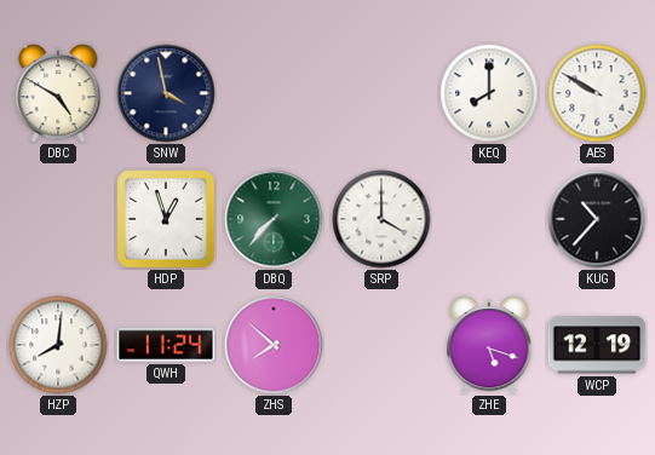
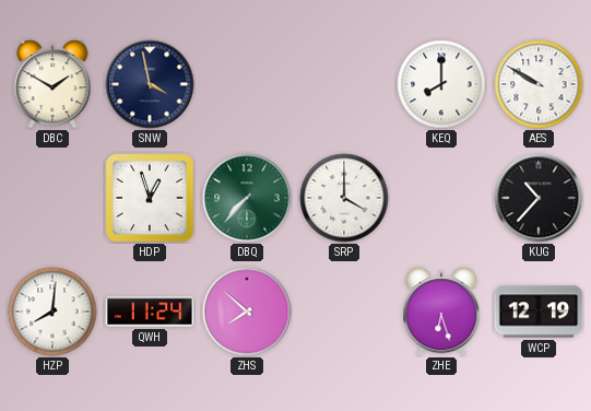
DBC: 4:50 -> 1:50
ZHE: 5:18 -> 6:27
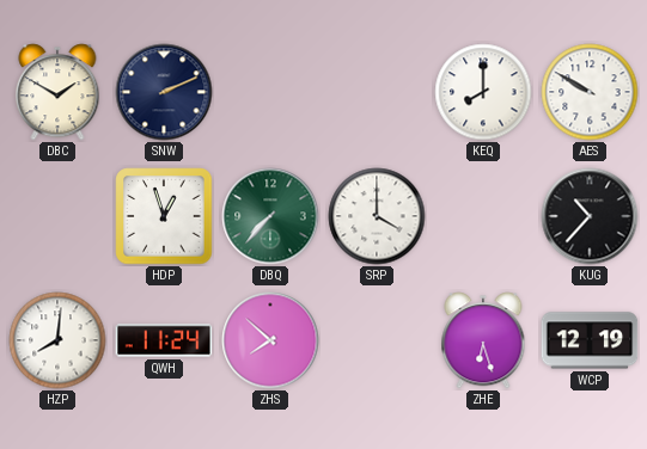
SNW: 3:58 -> 2:11
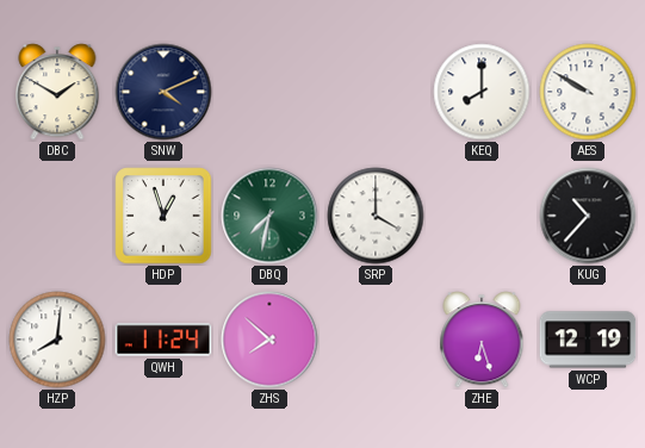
SNW: 2:11 -> 4:11
DBQ: 7:37 -> 7:32
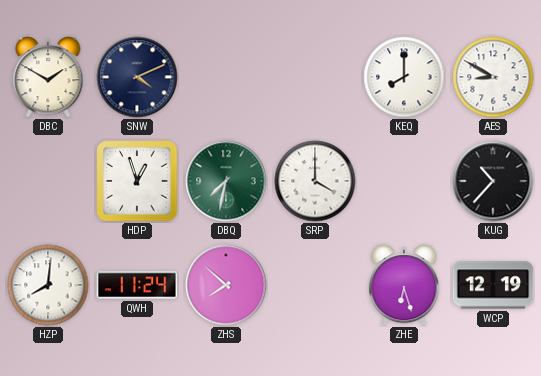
AES: 9:50 -> 8:50
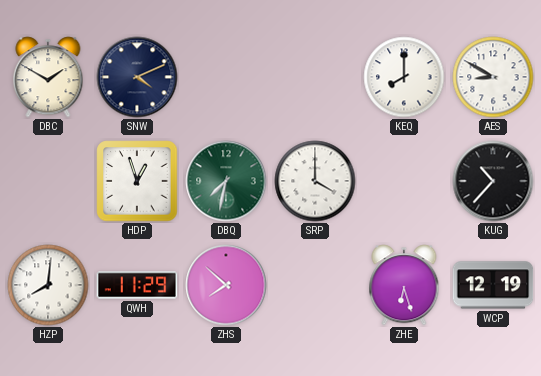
QWH: 11:24 -> 11:29
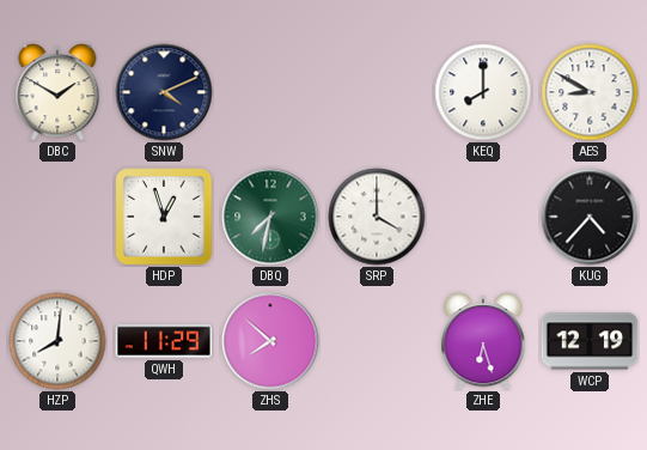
KUG: 10:37 -> 4:37
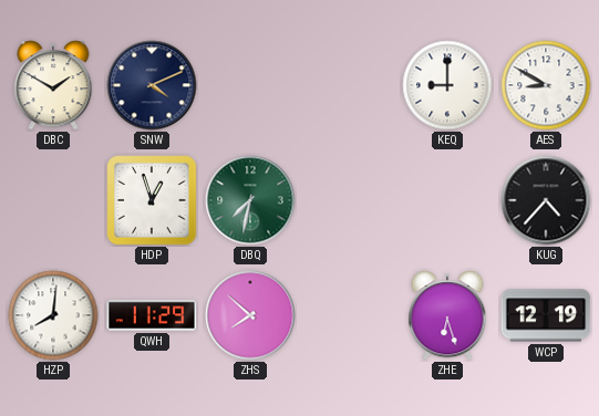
KEQ: 8:00 -> 9:00
SRP: 4:00 -> none
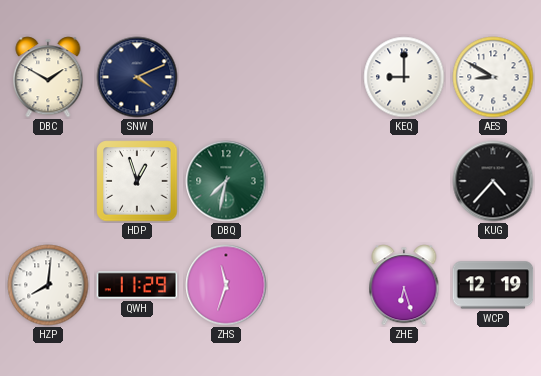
ZHS: 7:52 -> 11:33
